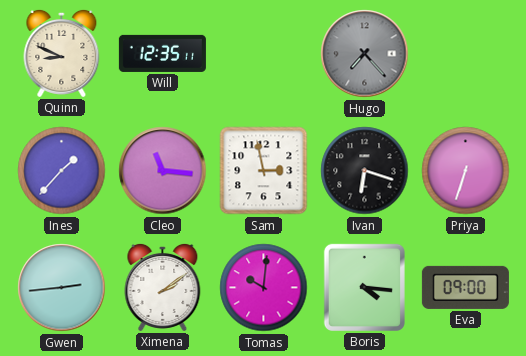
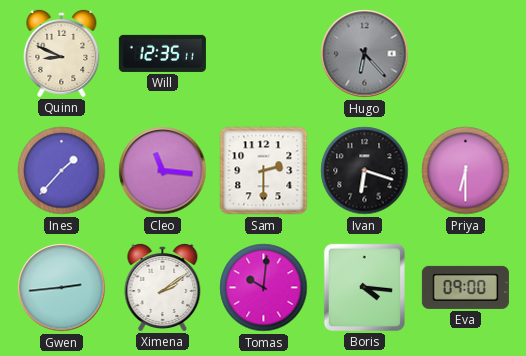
Hugo: 7:23 -> 6:23
Sam: 2:58 -> 2:30
Priya: 6:33 -> 6:30
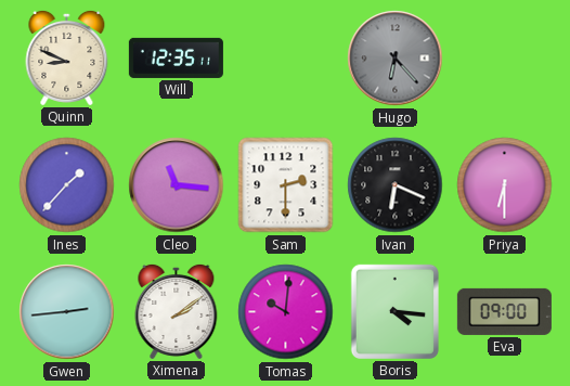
Ivan: 6:18 -> 6:19
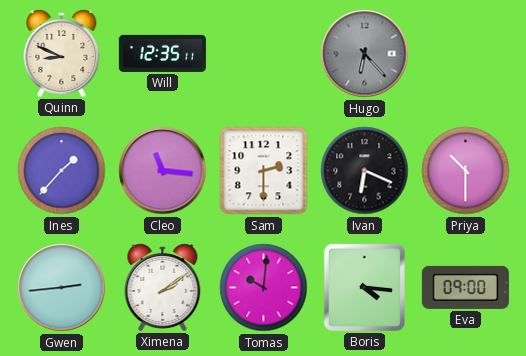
Priya: 6:30 -> 10:30
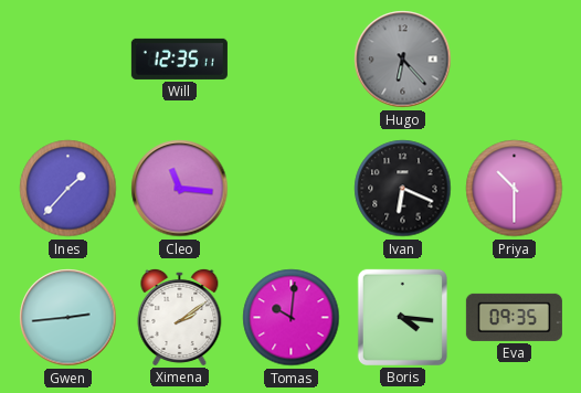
Quinn: 8:49 -> none
Sam: 2:30 -> none
Eva: 09:00 -> 09:35
